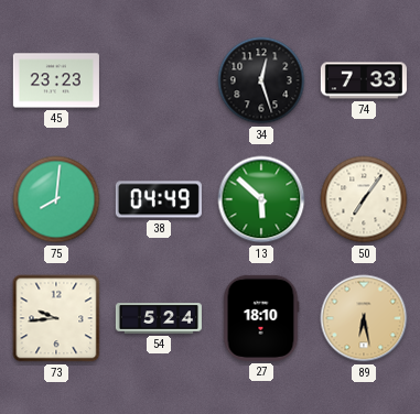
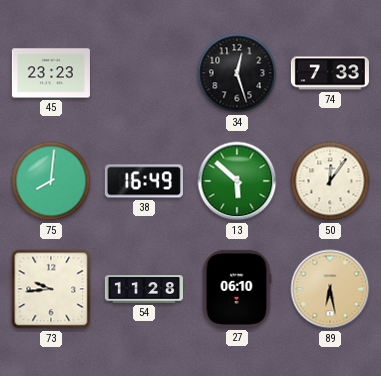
38: 04:49 -> 16:49
50: 7:06 -> 12:06
54: 5:24 -> 11:28
27: 18:10 -> 06:10
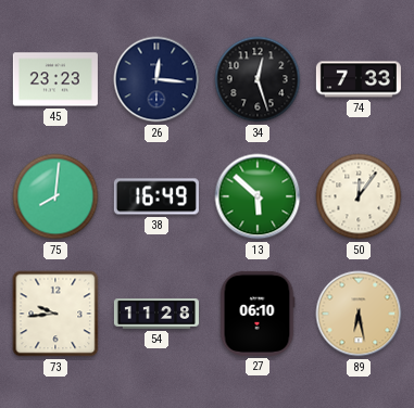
26: none -> 12:16
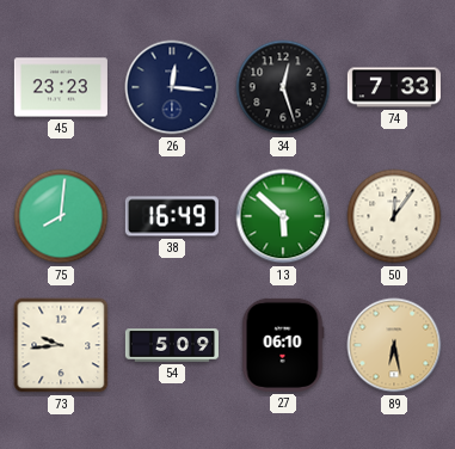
54: 11:28 -> 5:09
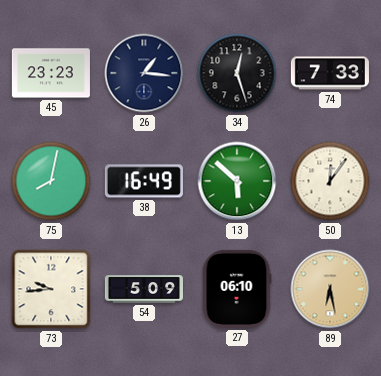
26: 12:16 -> 1:16
75: 8:01 -> 8:02
